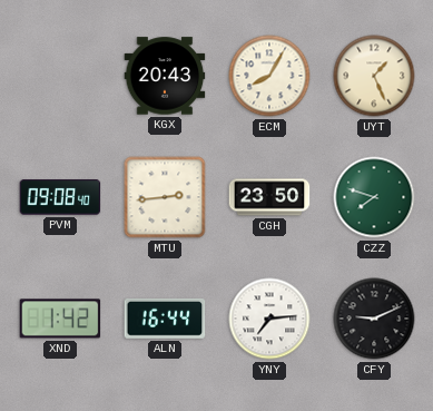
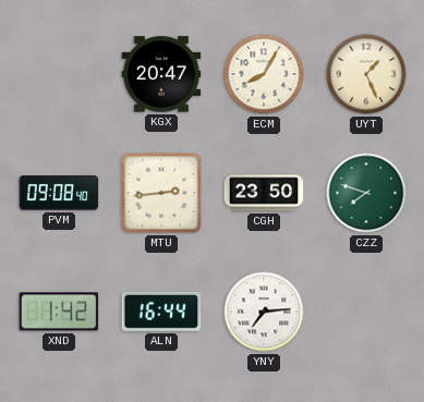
KGX: 20:43 -> 20:47
CFY: 9:11 -> none
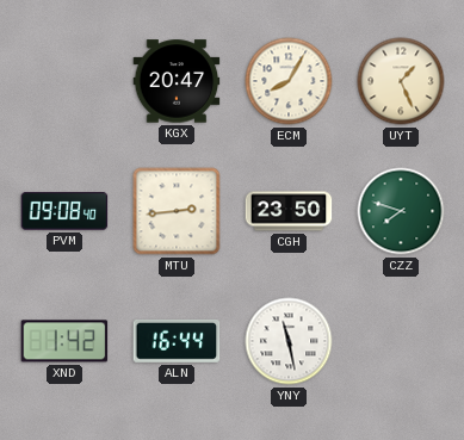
YNY: 7:14 -> 11:28
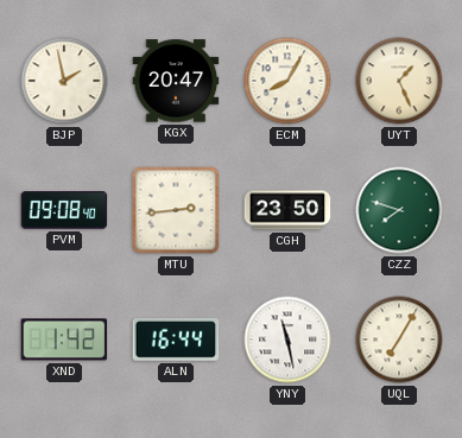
BJP: none -> 1:58
UQL: none -> 7:05
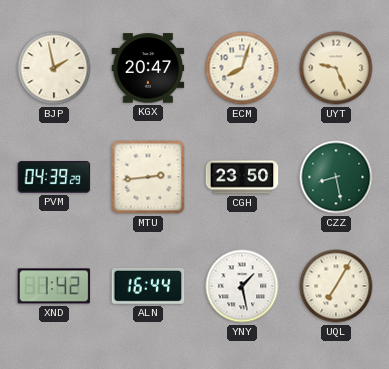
ECM: 8:05 -> 8:03
UYT: 1:26 -> 9:26
PVM: 09:08 -> 04:39
CZZ: 7:48 -> 8:28
YNY: 11:28 -> 1:28
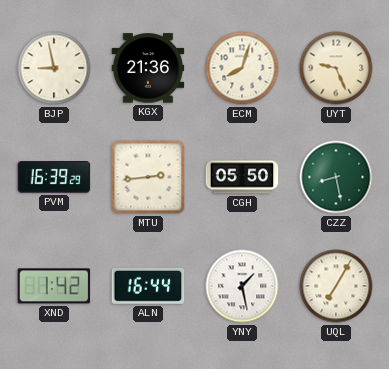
BJP: 1:58 -> 8:58
KGX: 20:47 -> 21:36
PVM: 04:39 -> 16:39
CGH: 23:50 -> 05:50
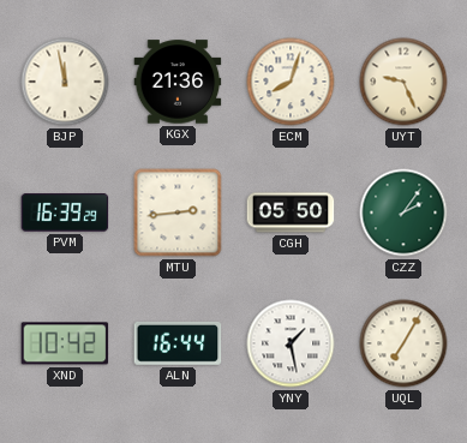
BJP: 8:58 -> 11:58
CZZ: 8:28 -> 2:06
XND: 1:42 -> 10:42
